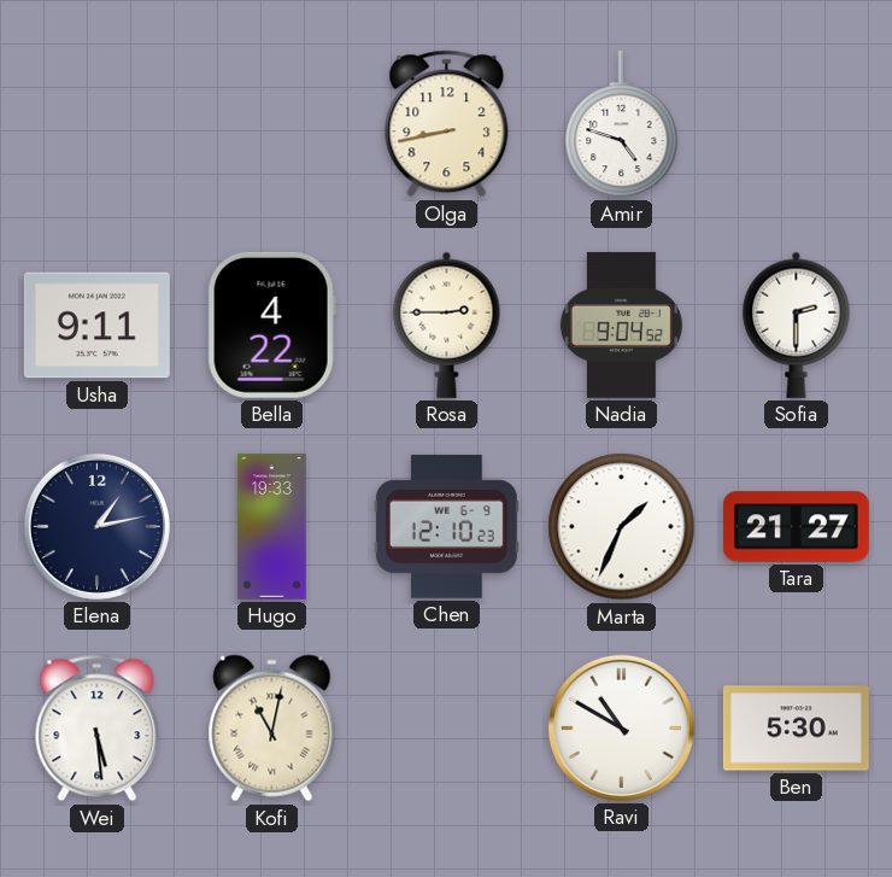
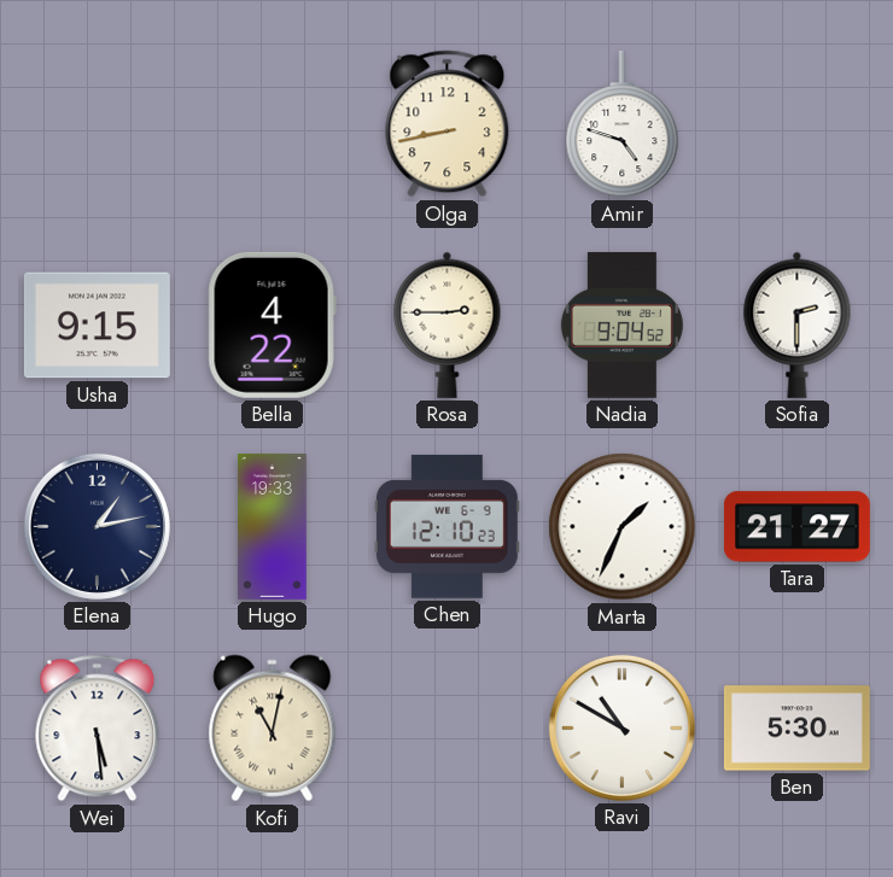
Usha: 9:11 -> 9:15
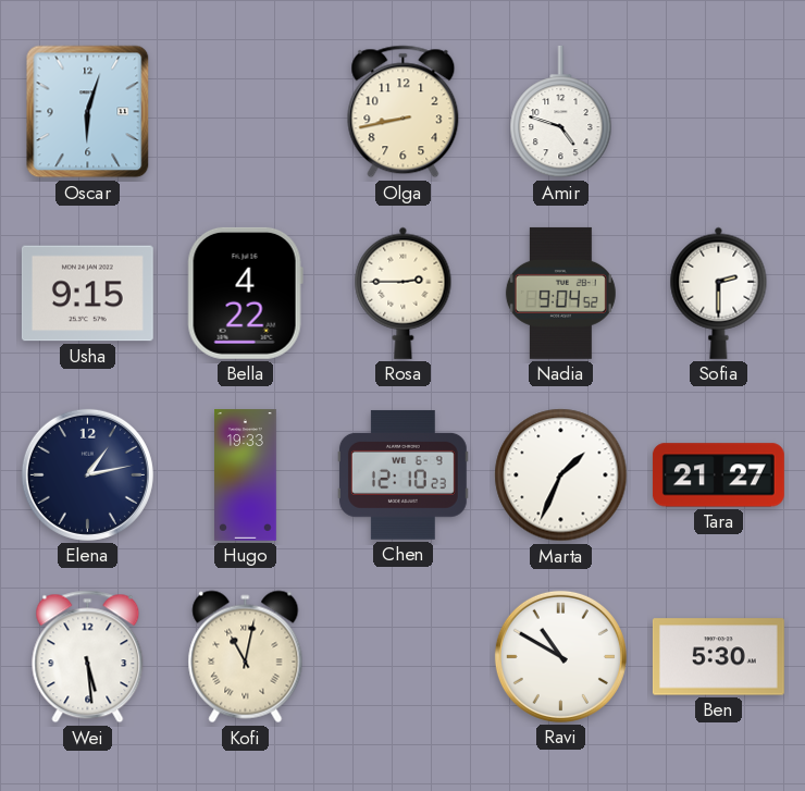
Oscar: none -> 6:03
